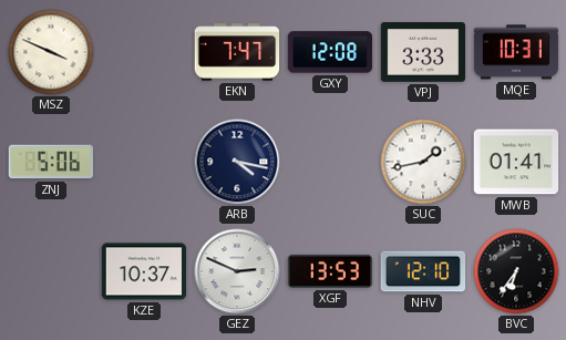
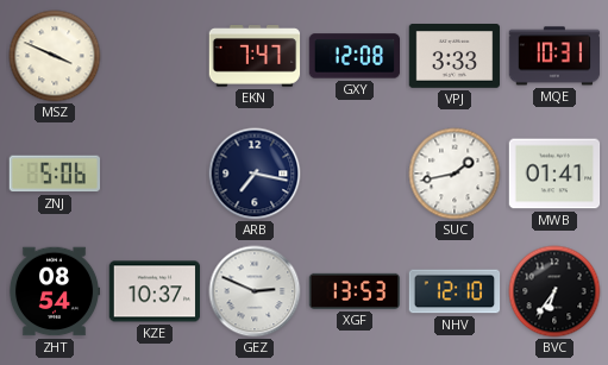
ARB: 4:17 -> 7:17
ZHT: none -> 08:54
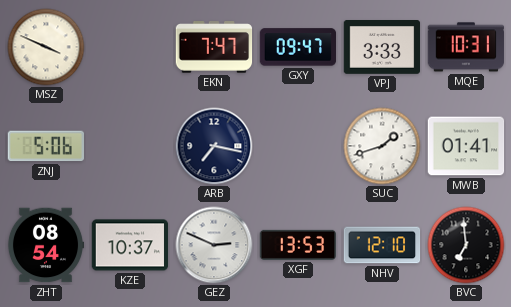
GXY: 12:08 -> 09:47
SUC: 1:43 -> 1:42
BVC: 6:36 -> 6:59
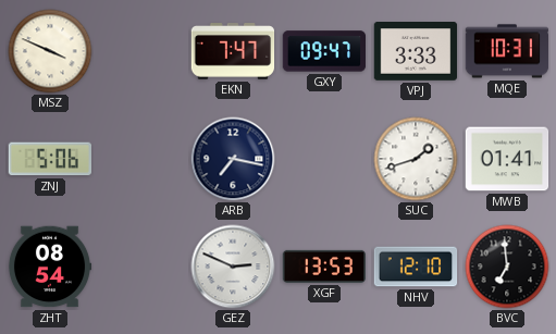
KZE: 10:37 -> none
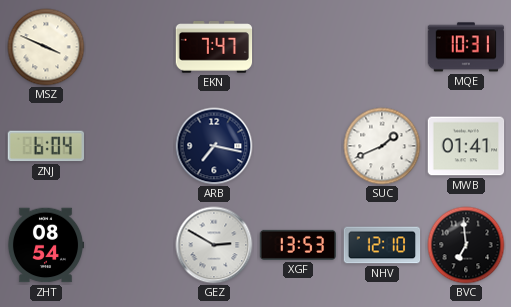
GXY: 09:47 -> none
VPJ: 3:33 -> none
ZNJ: 5:06 -> 6:04
SUC: 1:42 -> 1:41
GEZ: 2:49 -> 2:50
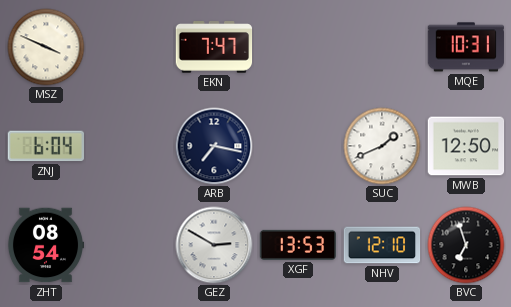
MWB: 01:41 -> 12:50
BVC: 6:59 -> 6:57
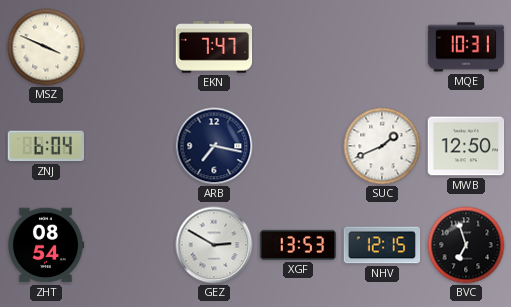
NHV: 12:10 -> 12:15
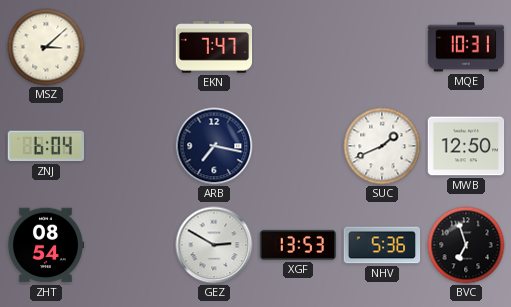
MSZ: 3:49 -> 3:08
NHV: 12:15 -> 5:36
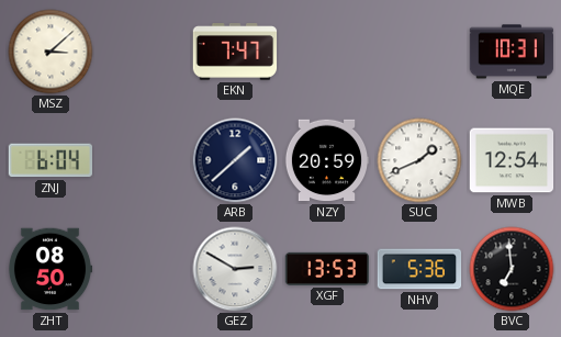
ARB: 7:17 -> 1:38
NZY: none -> 20:59
MWB: 12:50 -> 12:54
ZHT: 08:54 -> 08:50
BVC: 6:57 -> 6:59
